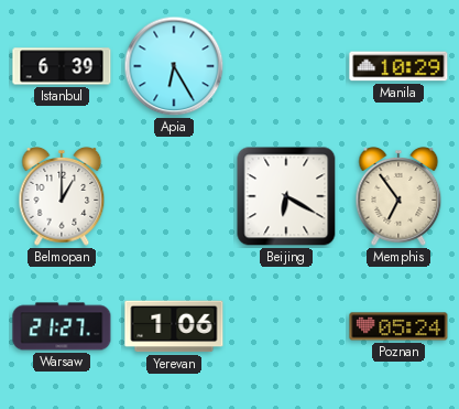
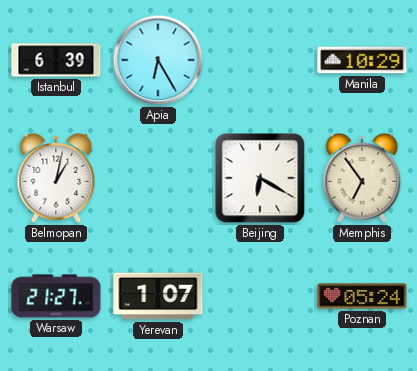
Belmopan: 1:00 -> 1:02
Yerevan: 1:06 -> 1:07
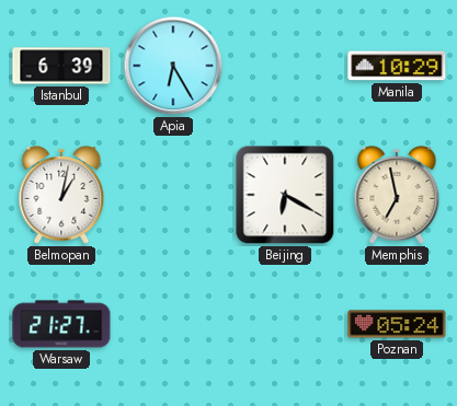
Memphis: 6:54 -> 6:58
Yerevan: 1:07 -> none
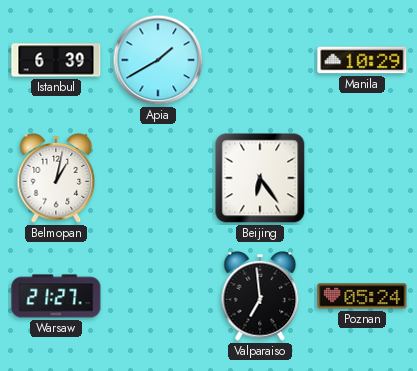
Apia: 6:25 -> 1:40
Beijing: 6:20 -> 6:24
Memphis: 6:58 -> none
Valparaiso: none -> 6:59
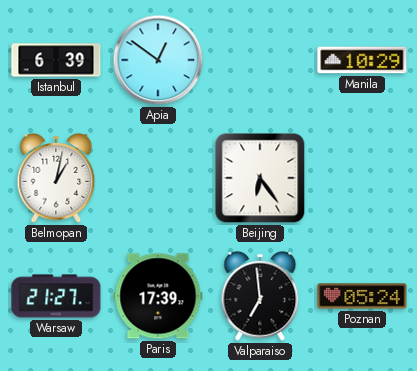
Apia: 1:40 -> 12:51
Paris: none -> 17:39
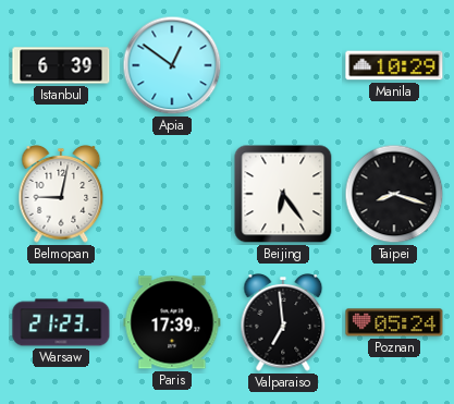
Belmopan: 1:02 -> 9:02
Taipei: none -> 8:18
Warsaw: 21:27 -> 21:23
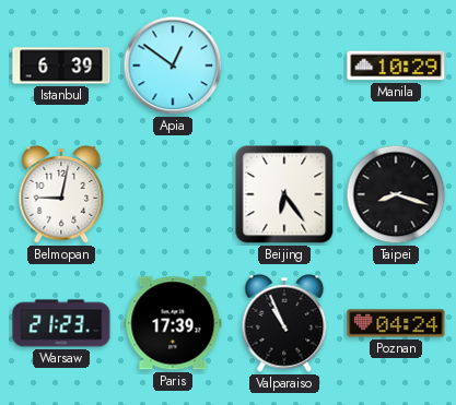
Valparaiso: 6:59 -> 10:56
Poznan: 05:24 -> 04:24
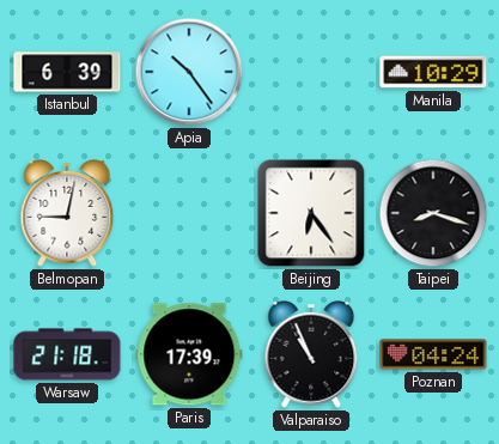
Apia: 12:51 -> 10:24
Warsaw: 21:23 -> 21:18
